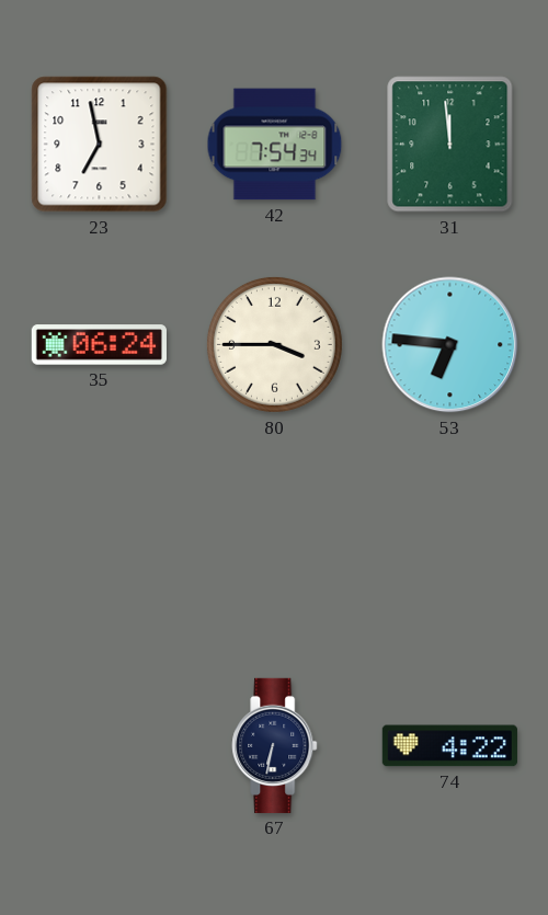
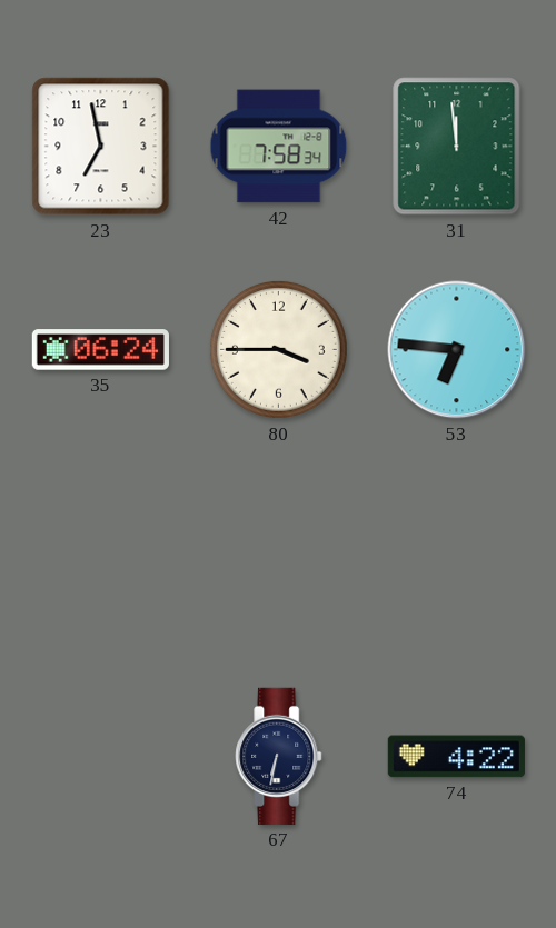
42: 7:54 -> 7:58
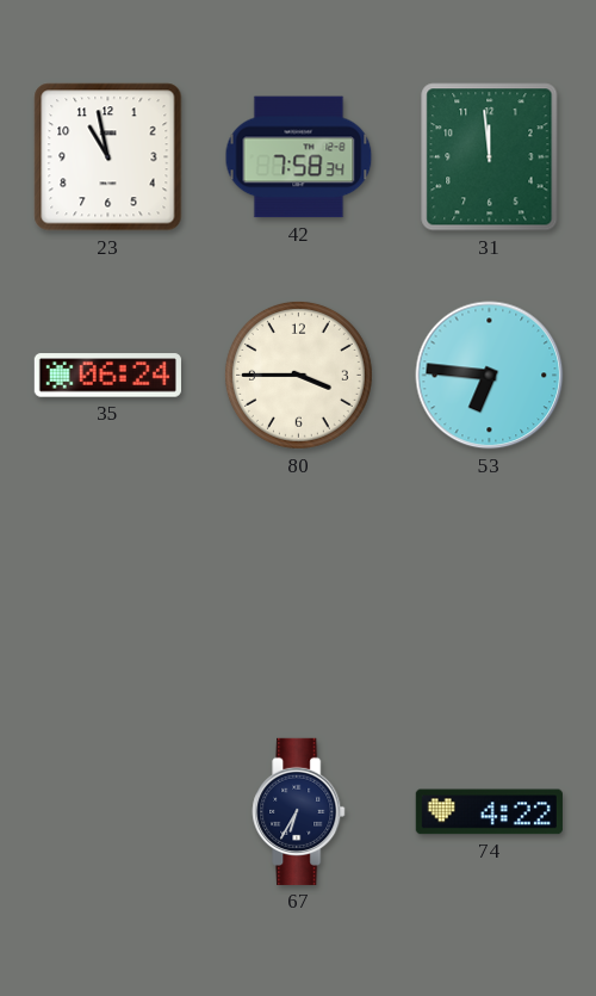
23: 6:58 -> 10:58
67: 6:32 -> 6:35
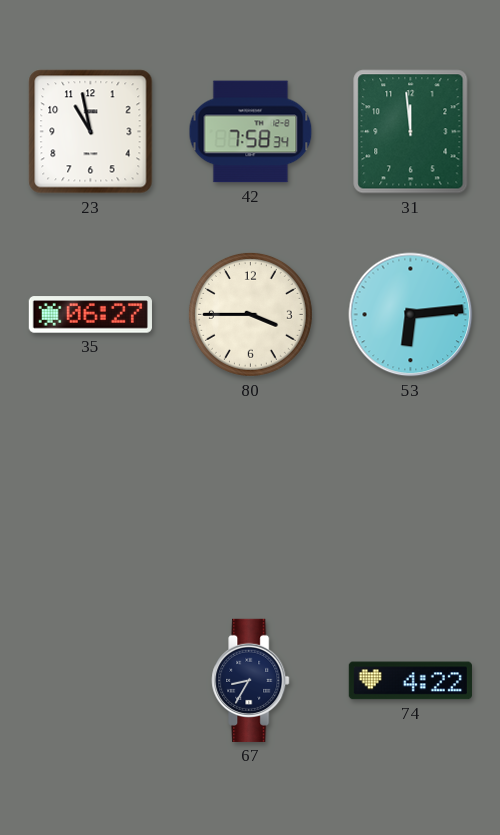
35: 06:24 -> 06:27
53: 6:46 -> 6:14
67: 6:35 -> 8:35
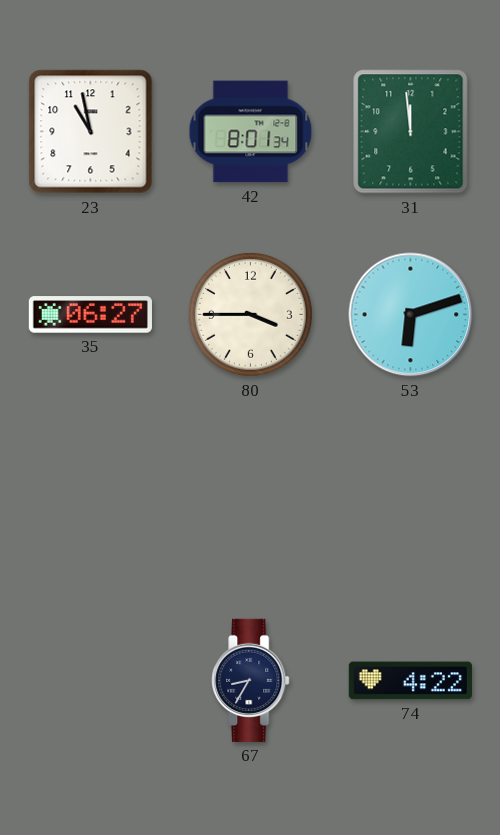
42: 7:58 -> 8:01
53: 6:14 -> 6:12
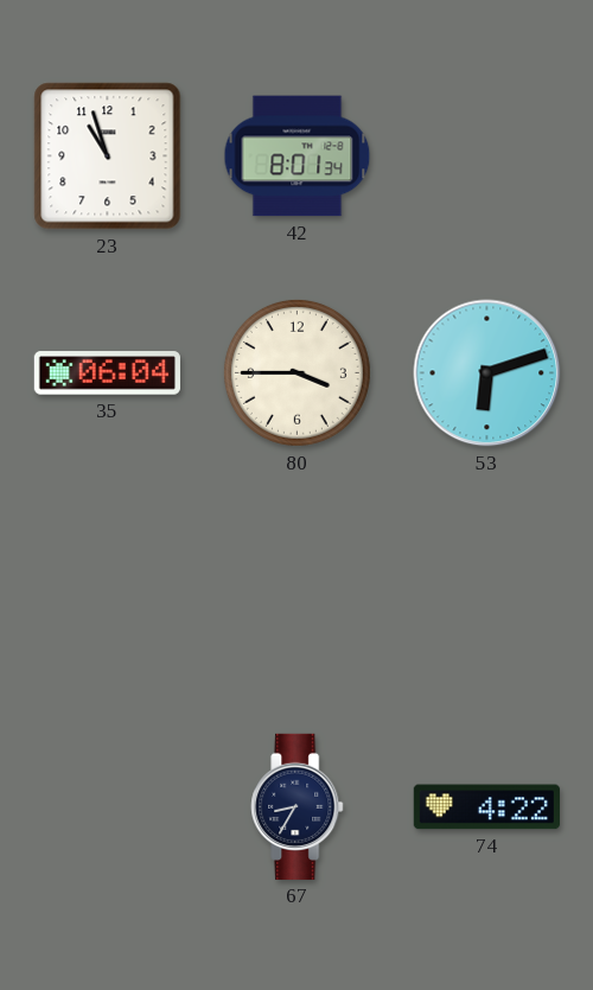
23: 10:58 -> 10:57
31: 11:59 -> none
35: 06:27 -> 06:04
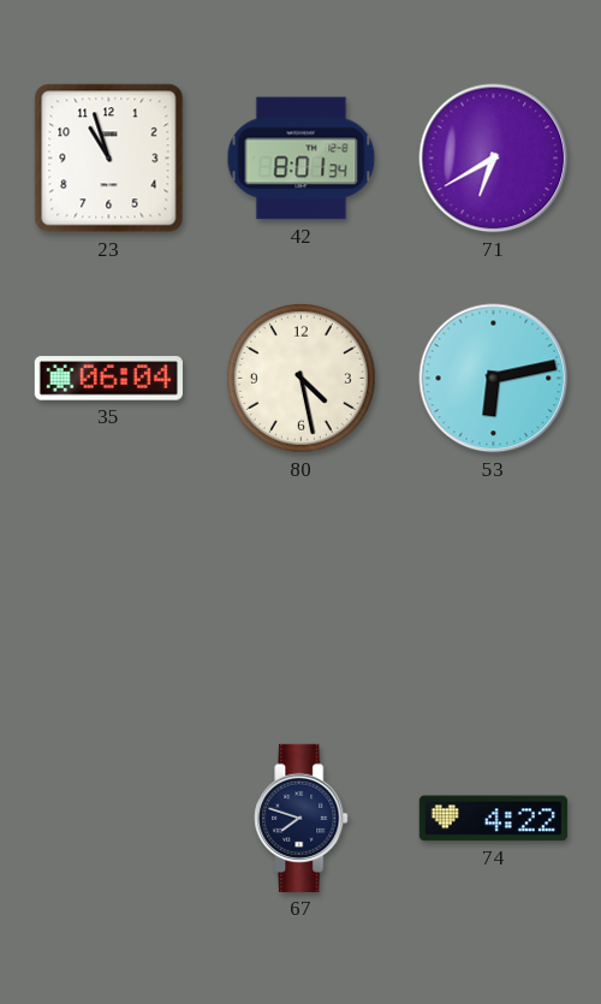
71: none -> 6:40
80: 3:45 -> 4:28
53: 6:12 -> 6:13
67: 8:35 -> 7:48
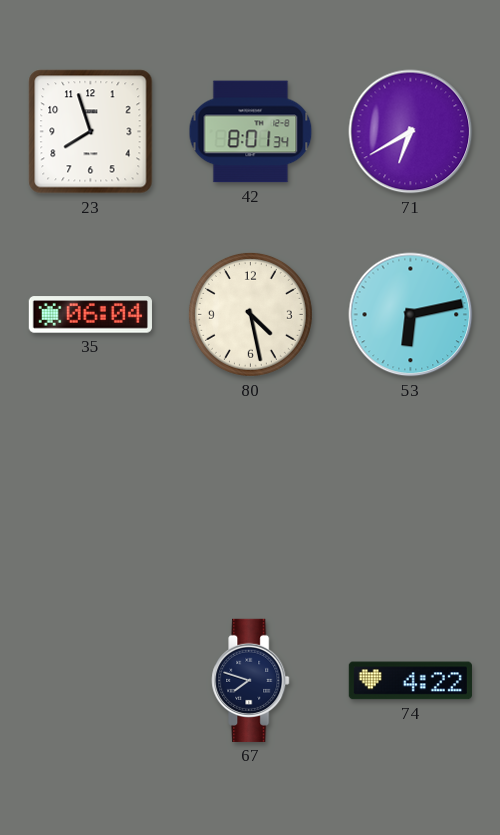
23: 10:57 -> 7:57
